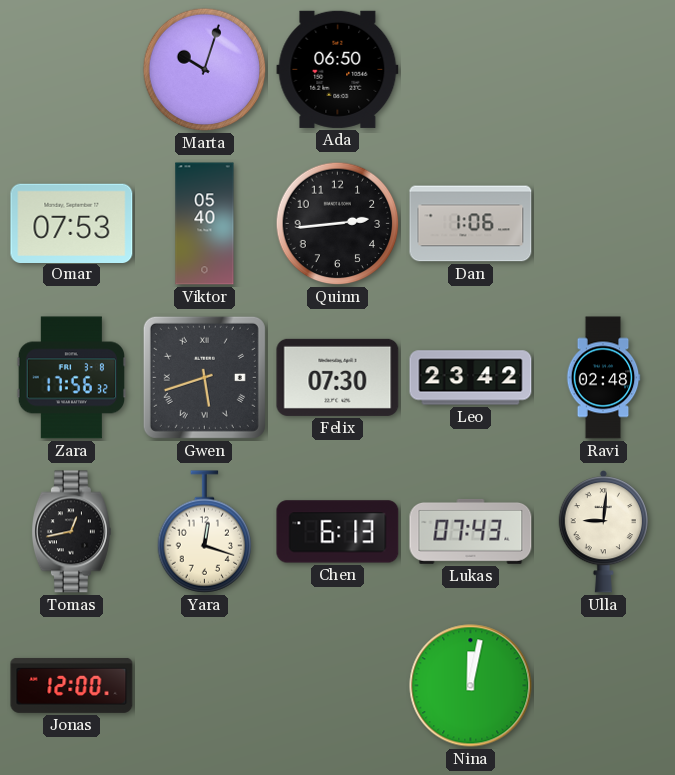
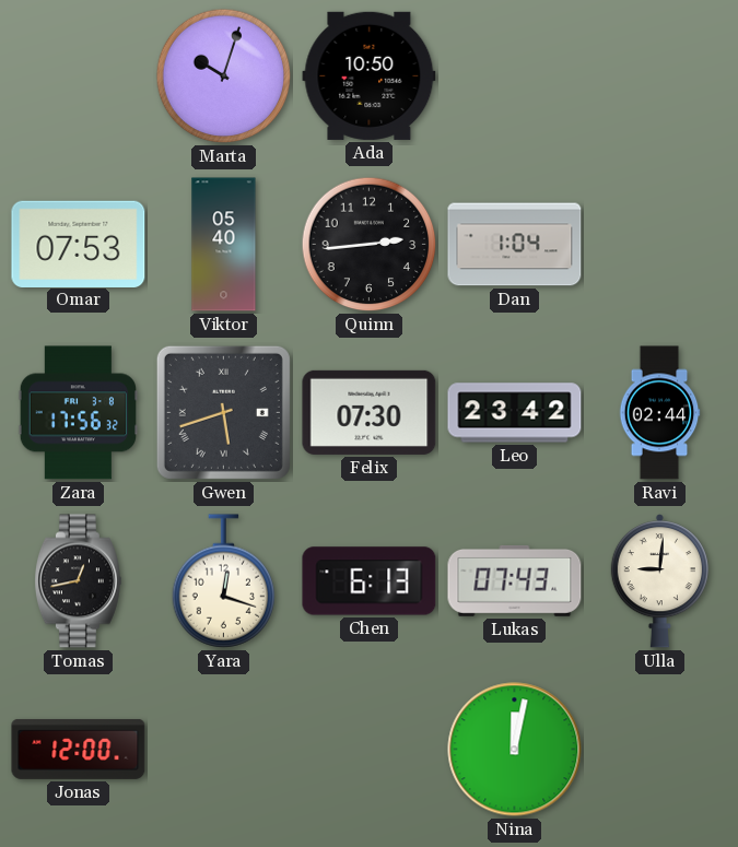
Ada: 06:50 -> 10:50
Dan: 1:06 -> 1:04
Ravi: 02:48 -> 02:44
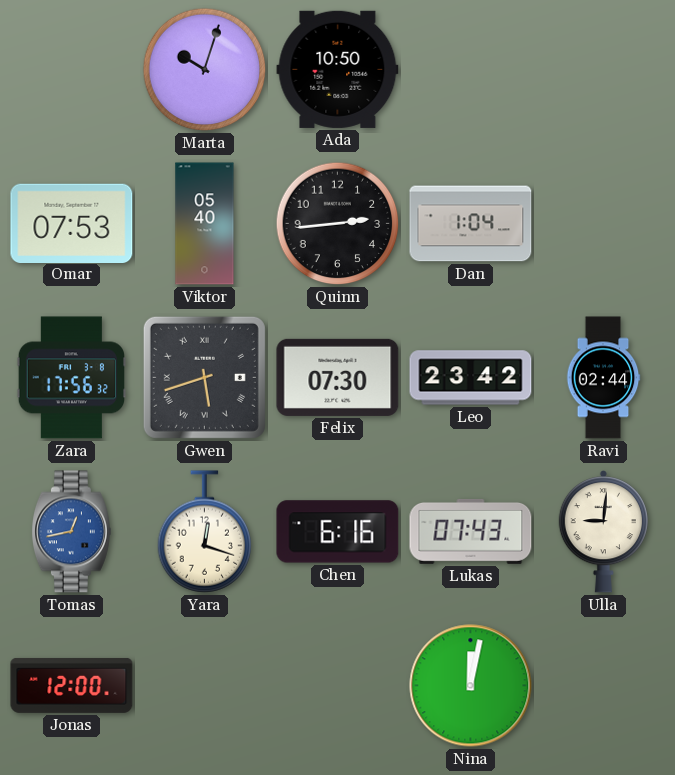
Tomas dial: black -> blue
Chen: 6:13 -> 6:16
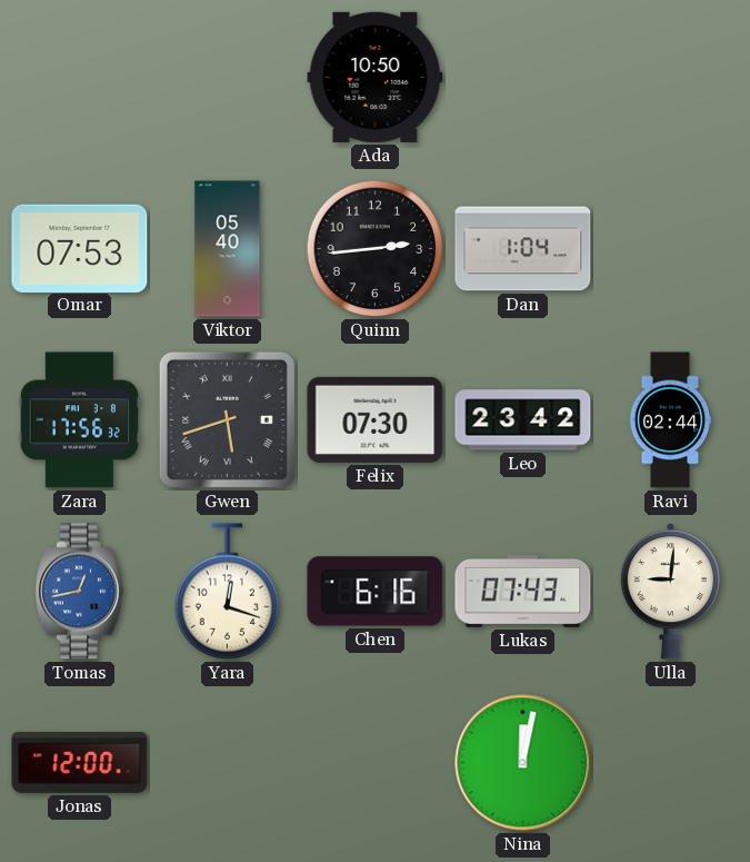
Marta: 10:03 -> none
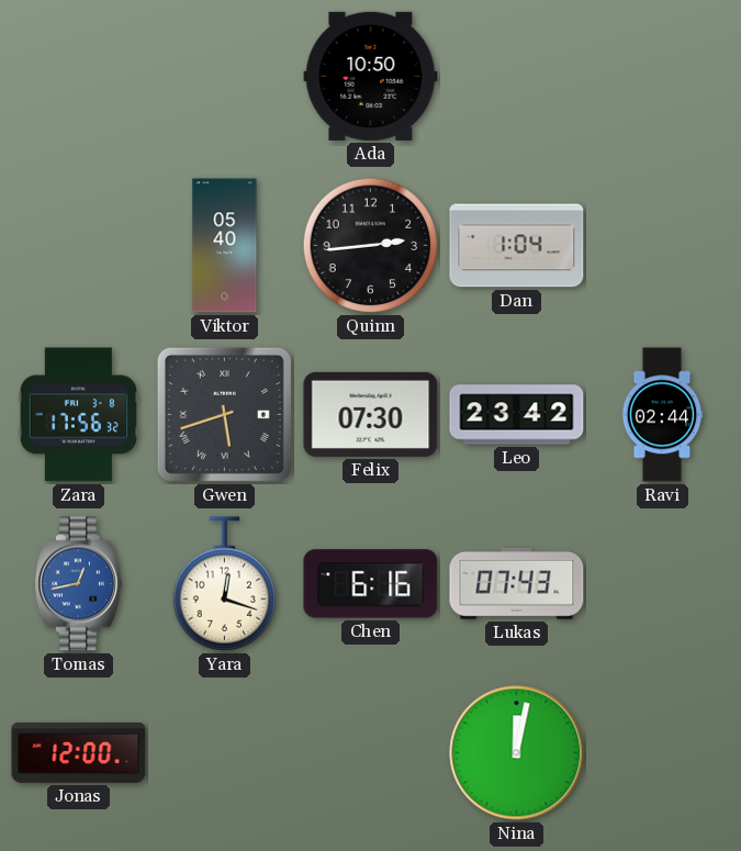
Omar: 07:53 -> none
Ulla: 9:01 -> none
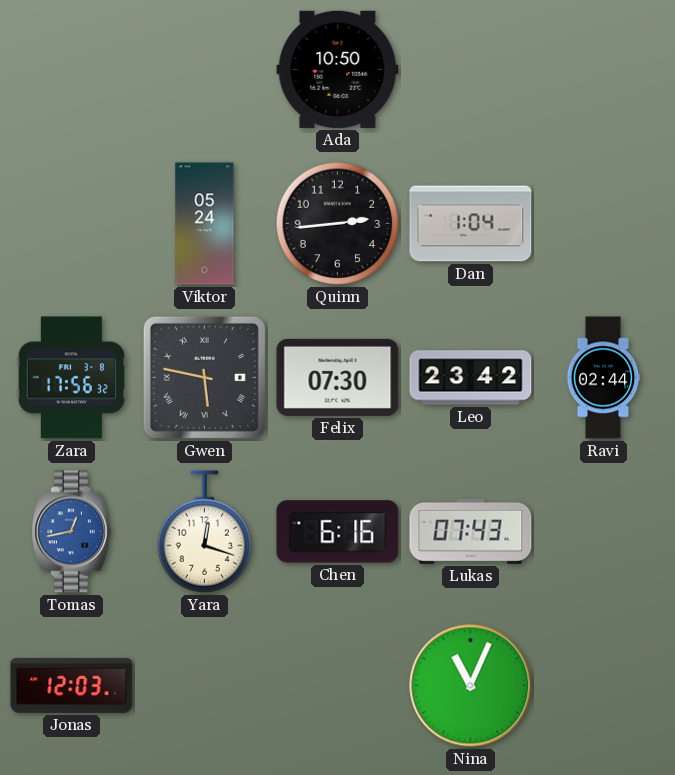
Viktor: 05:40 -> 05:24
Gwen: 5:42 -> 5:47
Jonas: 12:00 -> 12:03
Nina: 12:02 -> 11:04
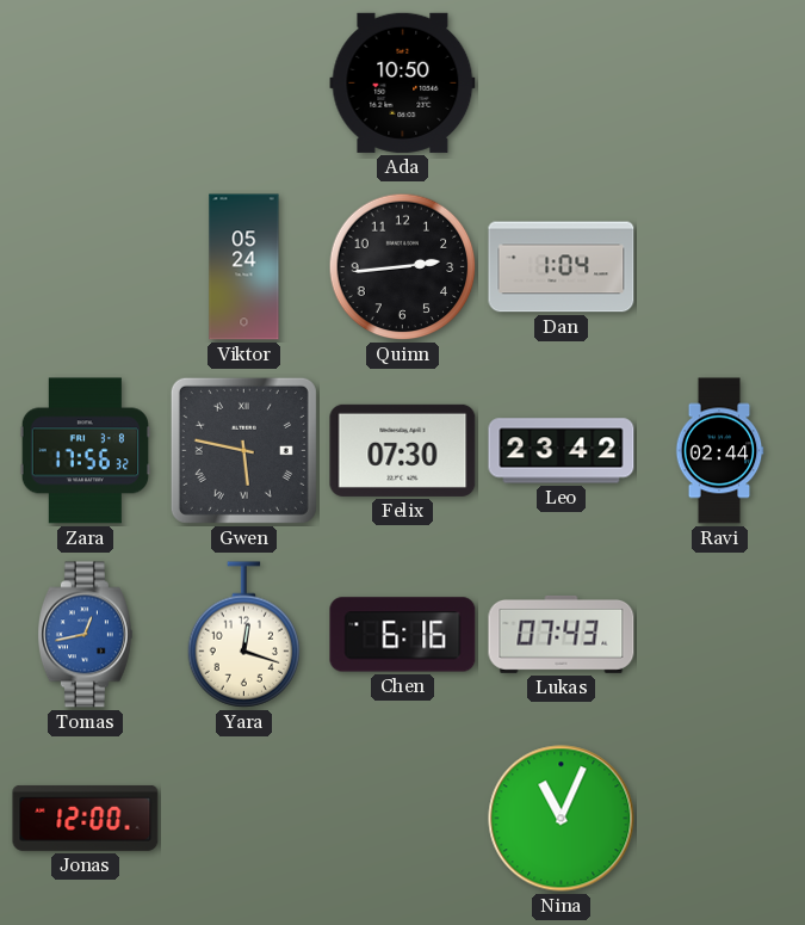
Jonas: 12:03 -> 12:00
